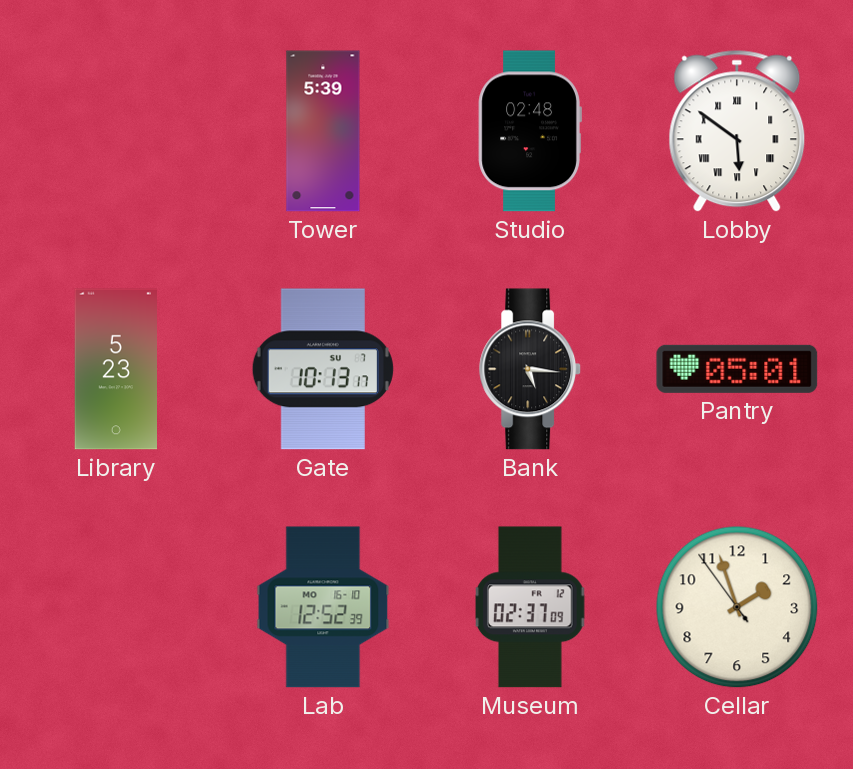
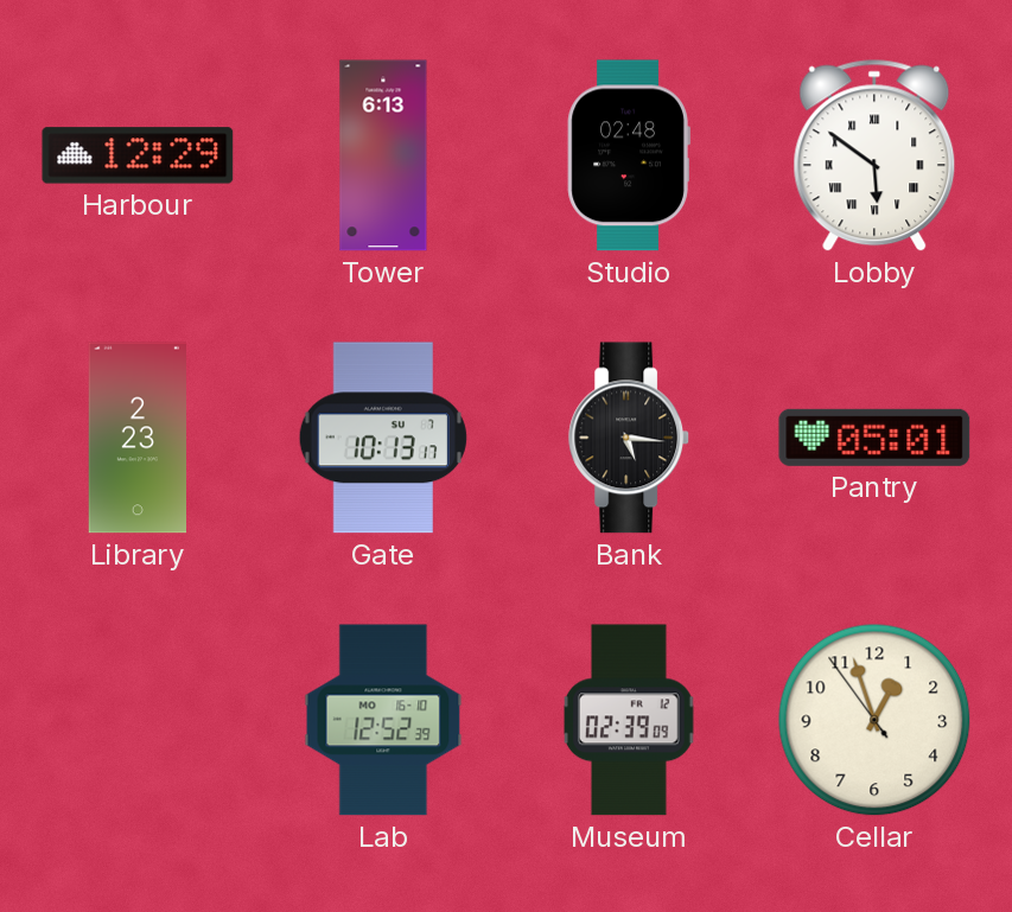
Harbour: none -> 12:29
Tower: 5:39 -> 6:13
Library: 5:23 -> 2:23
Museum: 02:37 -> 02:39
Cellar: 1:56 -> 12:56
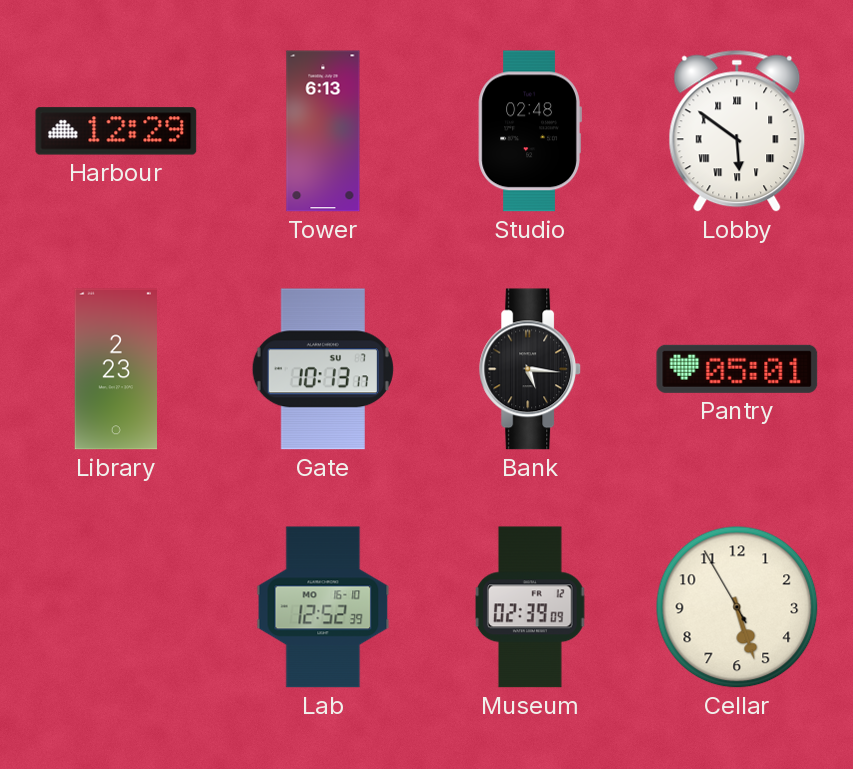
Cellar: 12:56 -> 5:26
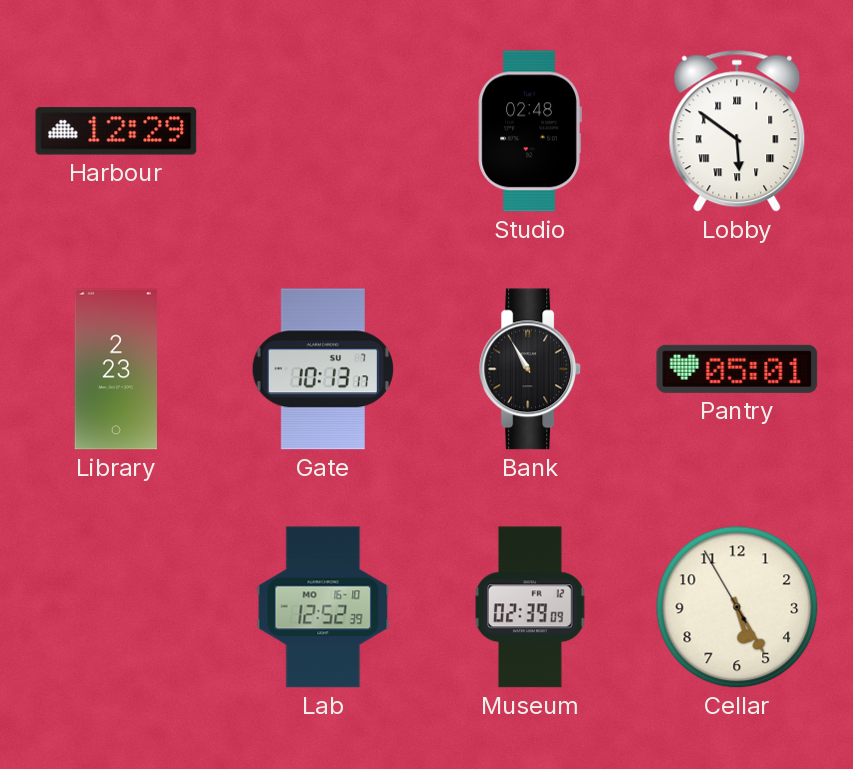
Tower: 6:13 -> none
Bank: 5:16 -> 10:55
Cellar: 5:26 -> 5:24
